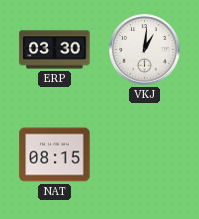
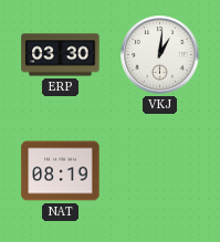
NAT: 08:15 -> 08:19
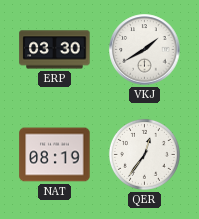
VKJ: 1:01 -> 1:40
QER: none -> 12:36
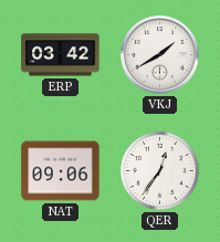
ERP: 03:30 -> 03:42
NAT: 08:19 -> 09:06
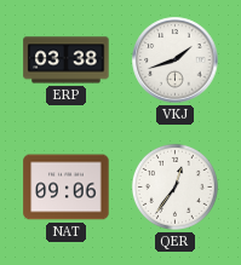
ERP: 03:42 -> 03:38
VKJ: 1:40 -> 1:42
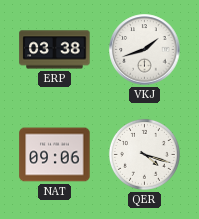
QER: 12:36 -> 4:18
